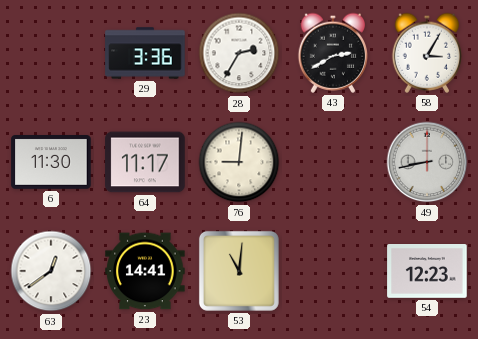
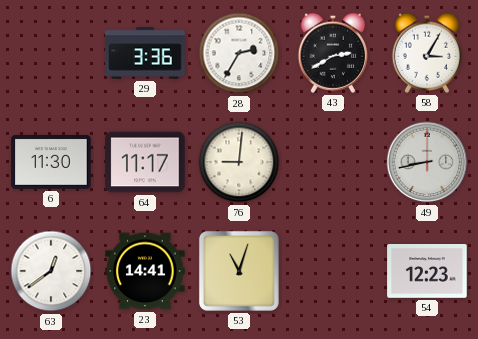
53: 11:01 -> 11:03
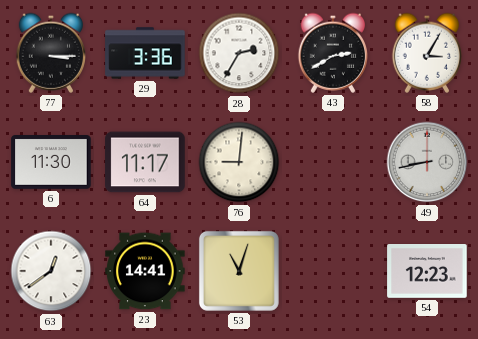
77: none -> 3:15
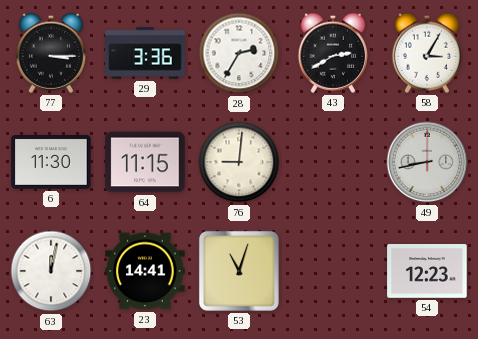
64: 11:17 -> 11:15
63: 12:39 -> 12:02
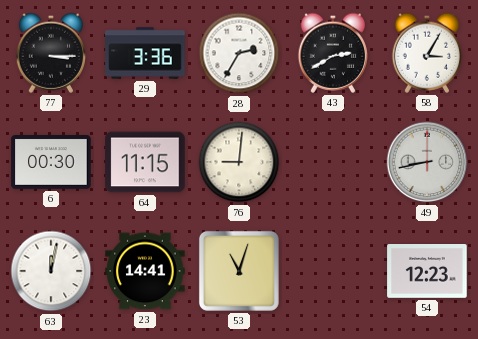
6: 11:30 -> 00:30
